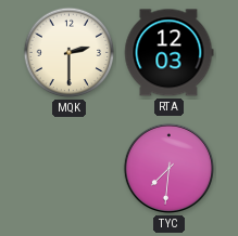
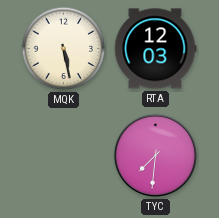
MQK: 2:30 -> 5:28
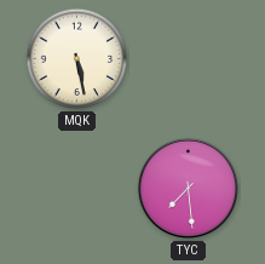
RTA: 12:03 -> none
TYC: 7:31 -> 7:29
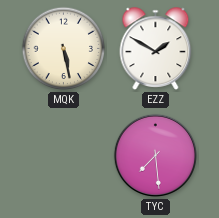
EZZ: none -> 1:50
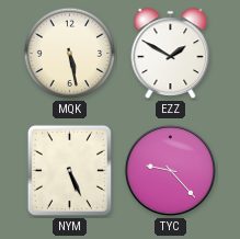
NYM: none -> 5:26
TYC: 7:29 -> 9:23
